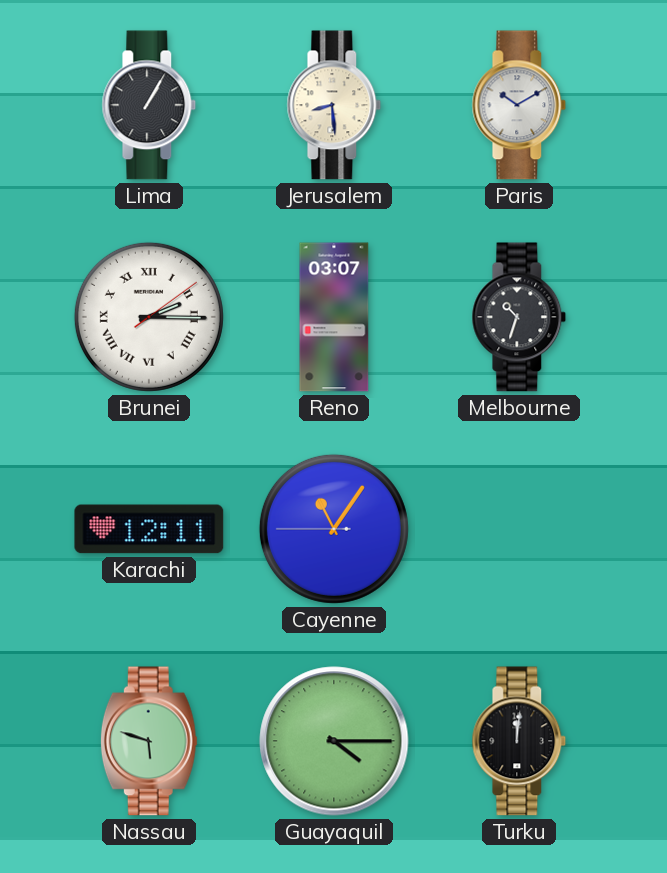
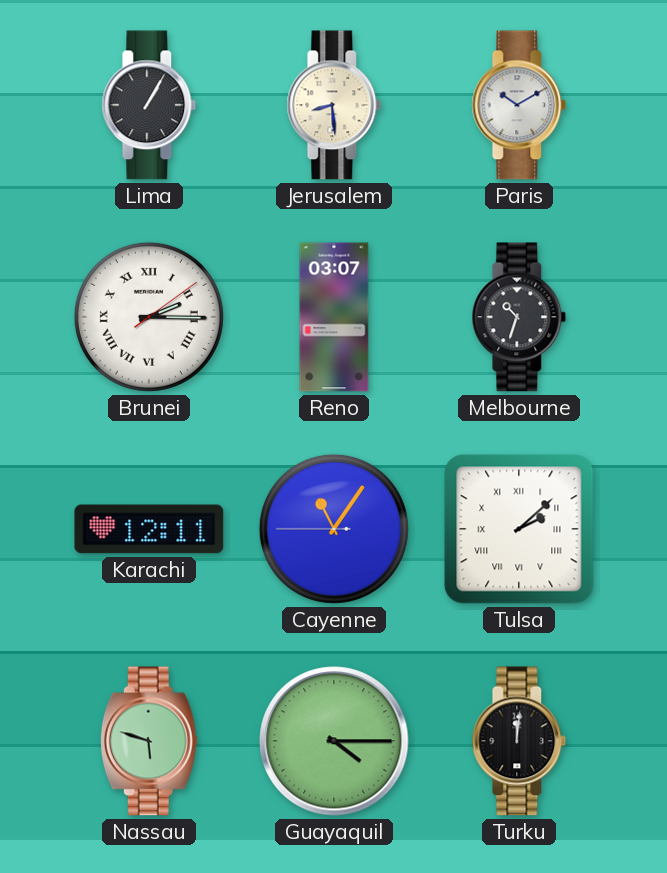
Tulsa: none -> 2:08
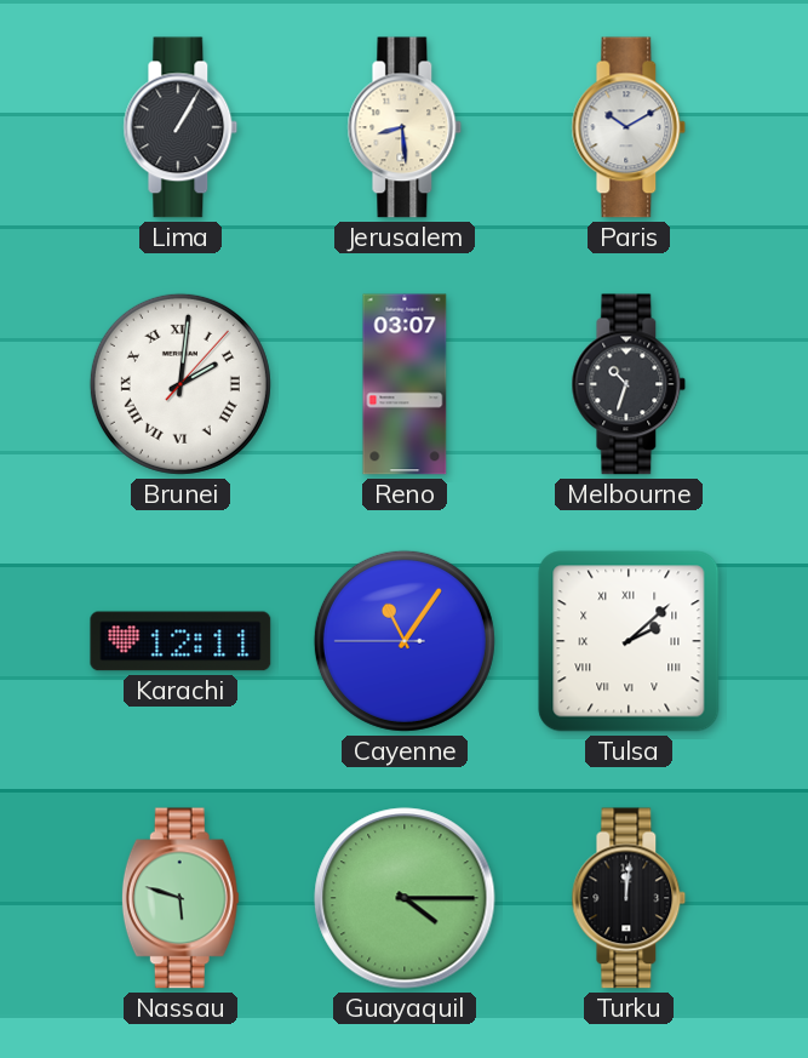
Brunei: 2:15 -> 2:01
